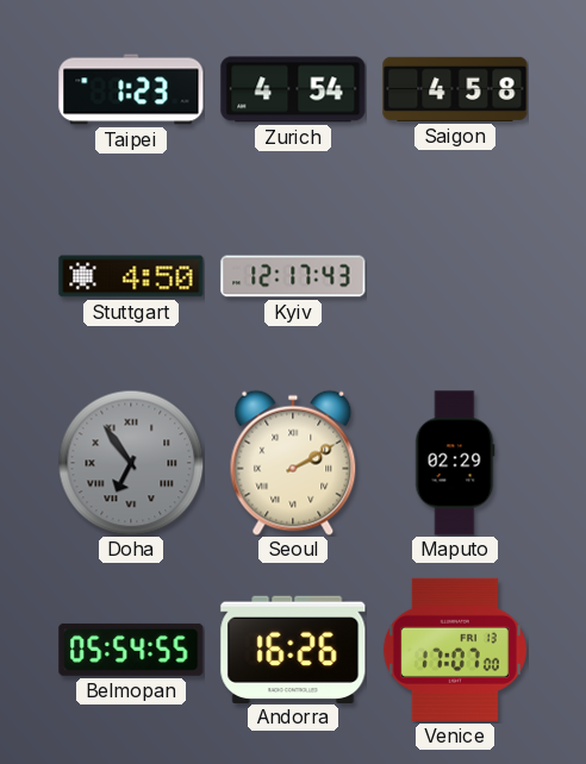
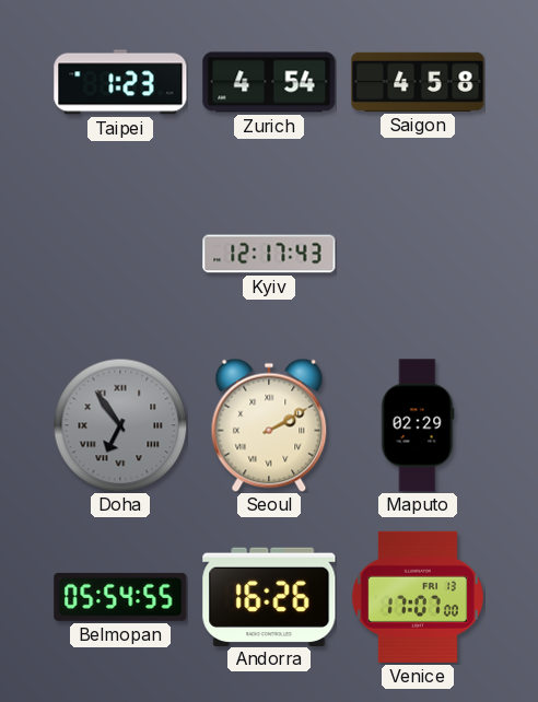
Stuttgart: 4:50 -> none
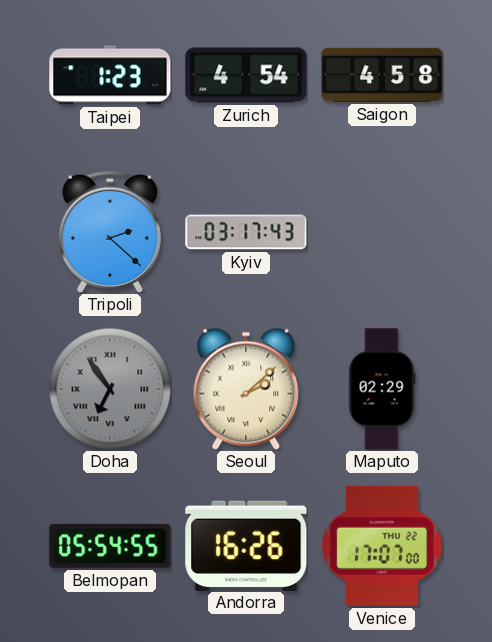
Tripoli: none -> 2:22
Kyiv: 12:17 -> 03:17
Seoul: 2:10 -> 2:08
Venice date: FRI 13 -> THU 22
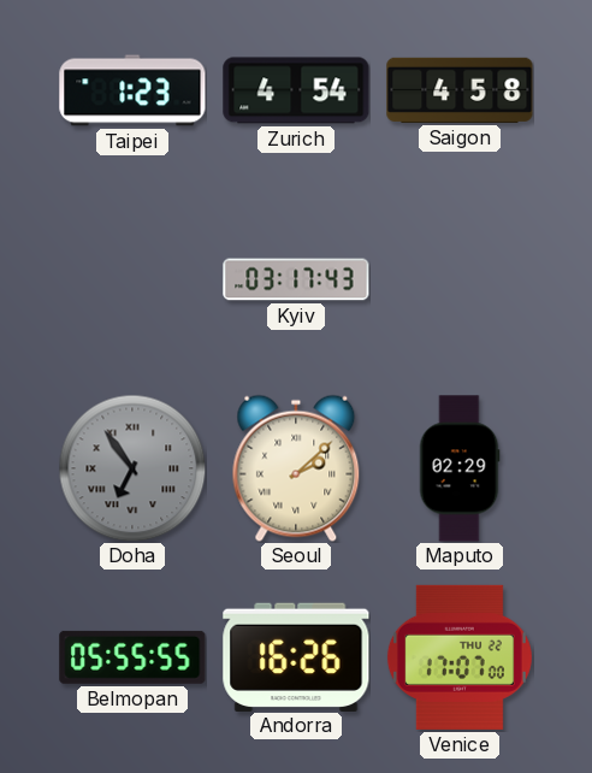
Tripoli: 2:22 -> none
Belmopan: 05:54 -> 05:55
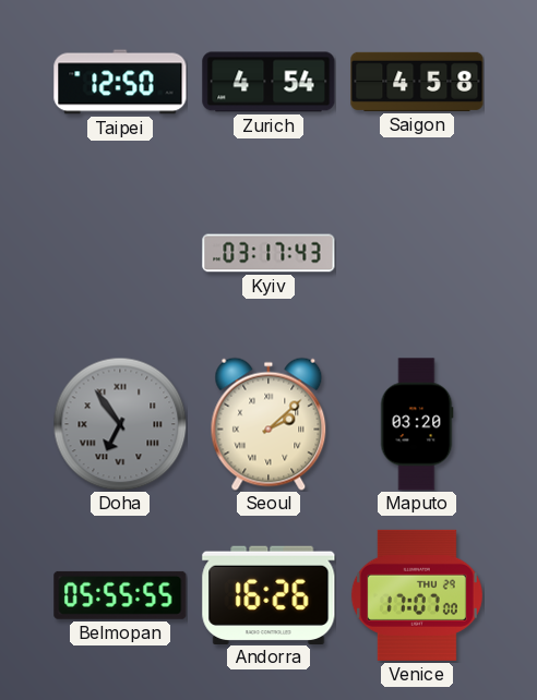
Taipei: 1:23 -> 12:50
Maputo: 02:29 -> 03:20
Venice date: THU 22 -> THU 29
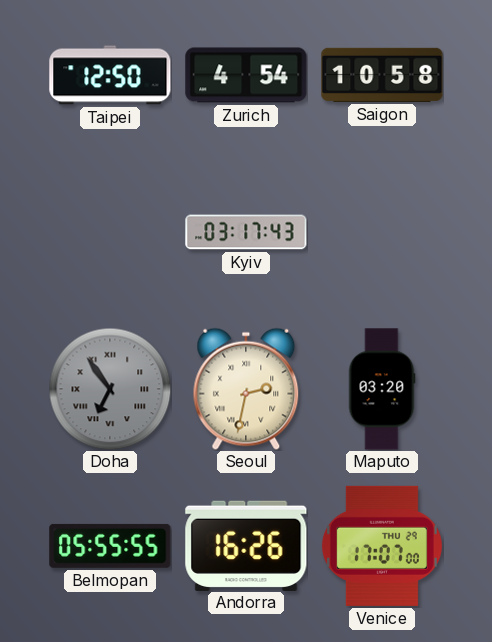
Saigon: 4:58 -> 10:58
Seoul: 2:08 -> 2:32
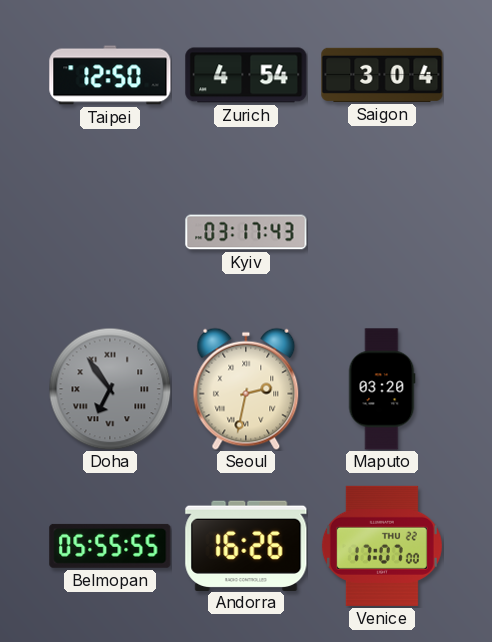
Saigon: 10:58 -> 3:04
Venice date: THU 29 -> THU 22
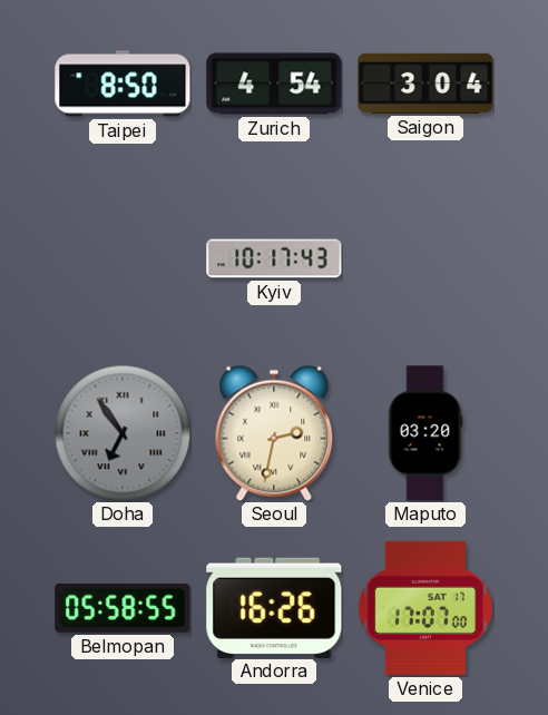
Taipei: 12:50 -> 8:50
Kyiv: 03:17 -> 10:17
Belmopan: 05:55 -> 05:58
Venice date: THU 22 -> SAT 17
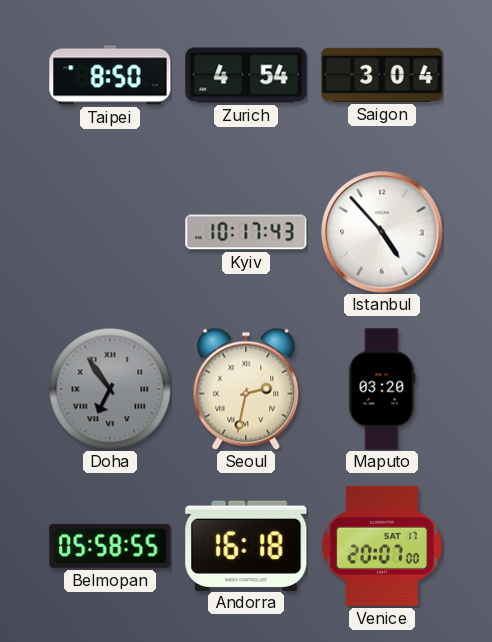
Istanbul: none -> 4:53
Andorra: 16:26 -> 16:18
Venice: 17:07 -> 20:07
